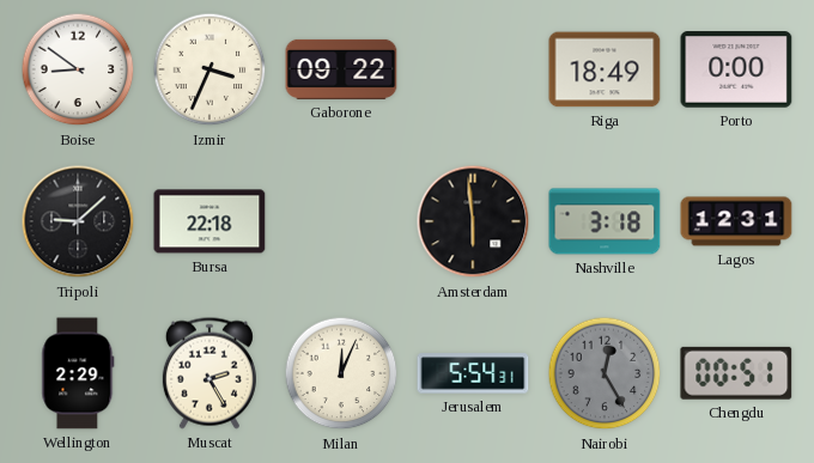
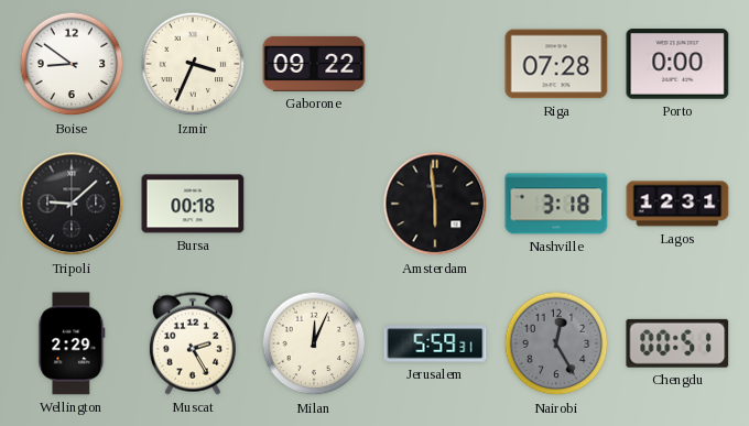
Riga: 18:49 -> 07:28
Bursa: 22:18 -> 00:18
Jerusalem: 5:54 -> 5:59
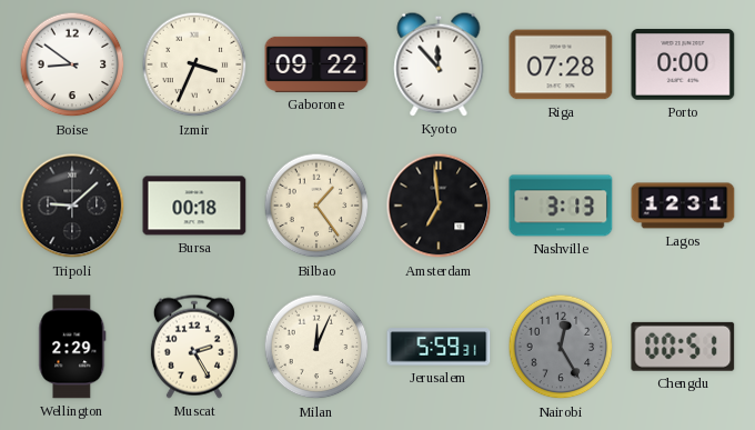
Kyoto: none -> 11:53
Bilbao: none -> 1:24
Amsterdam: 5:59 -> 6:59
Nashville: 3:18 -> 3:13
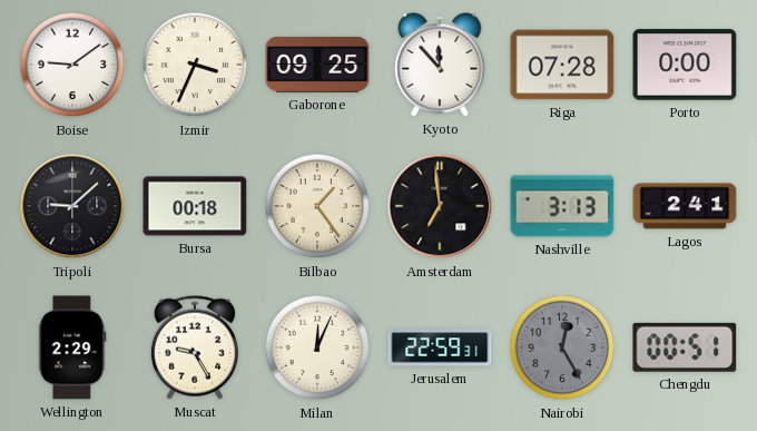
Boise: 8:51 -> 9:09
Gaborone: 09:22 -> 09:25
Lagos: 12:31 -> 2:41
Muscat: 2:25 -> 9:25
Jerusalem: 5:59 -> 22:59
